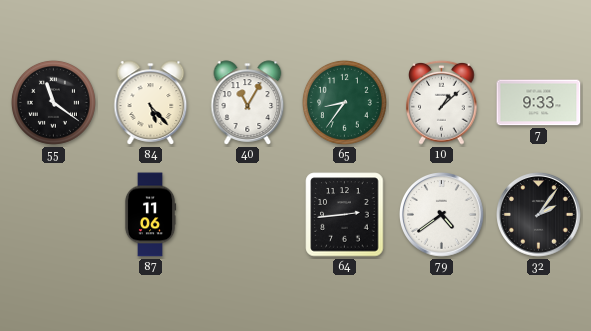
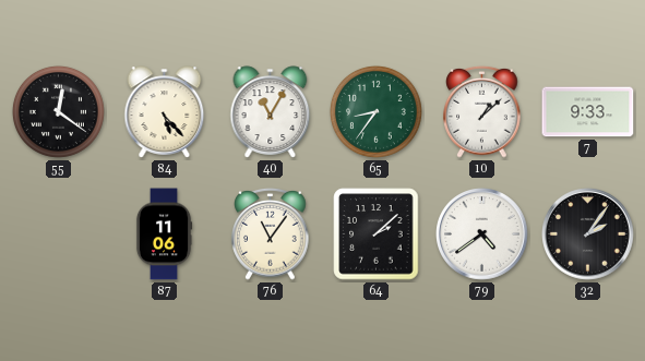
55: 11:21 -> 12:21
76: none -> 11:06
64: 2:44 -> 2:08
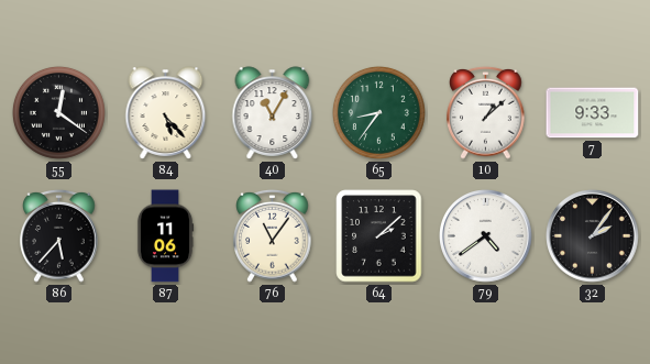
86: none -> 5:37
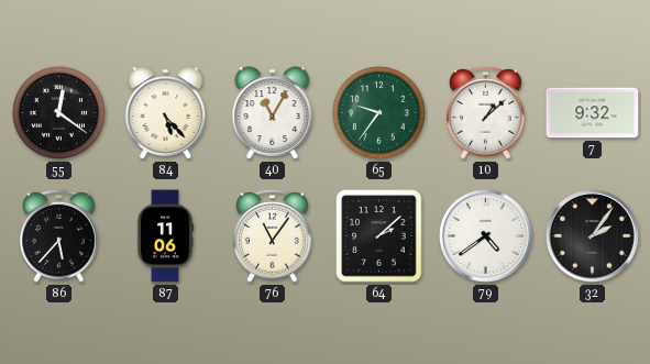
65: 8:36 -> 9:36
7: 9:33 -> 9:32
